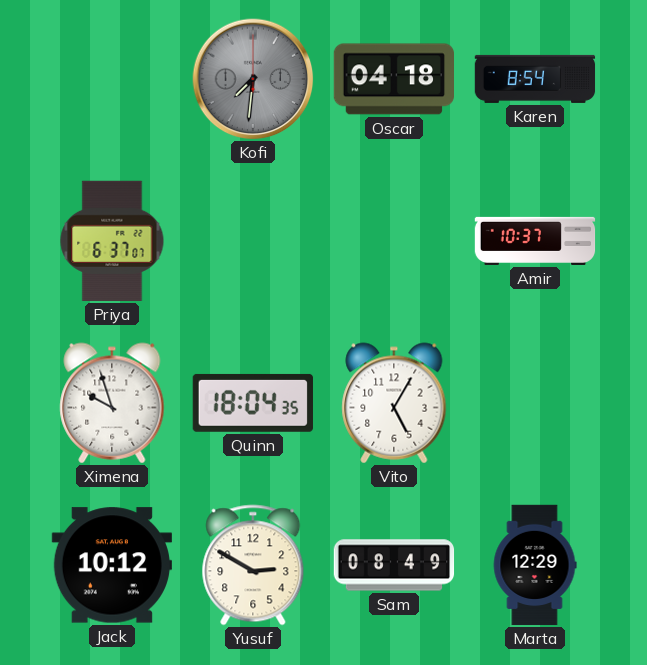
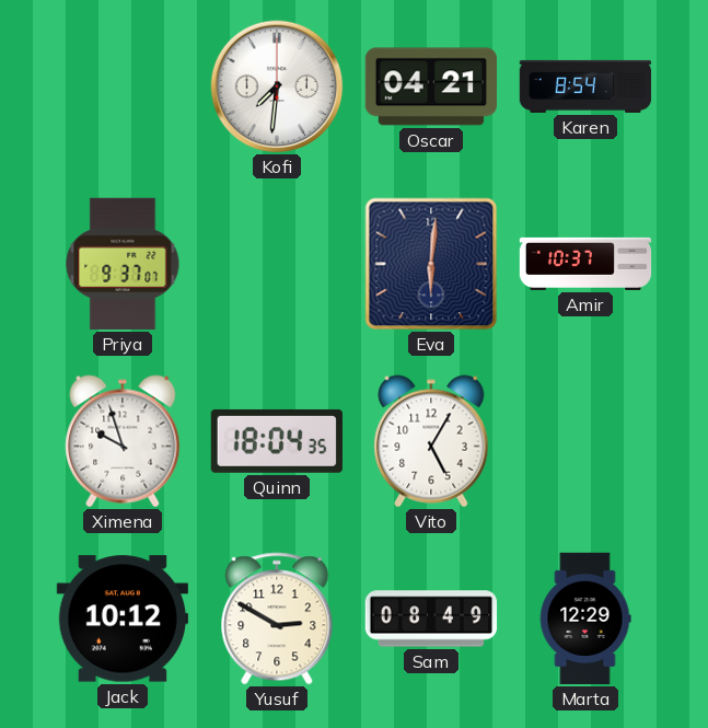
Kofi dial: grey -> white
Oscar: 04:18 -> 04:21
Priya: 6:37 -> 9:37
Eva: none -> 6:01
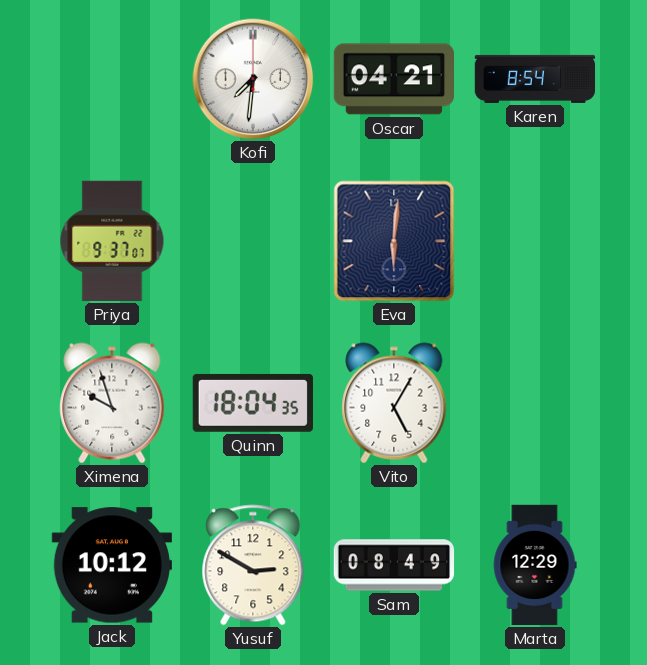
Amir: 10:37 -> none
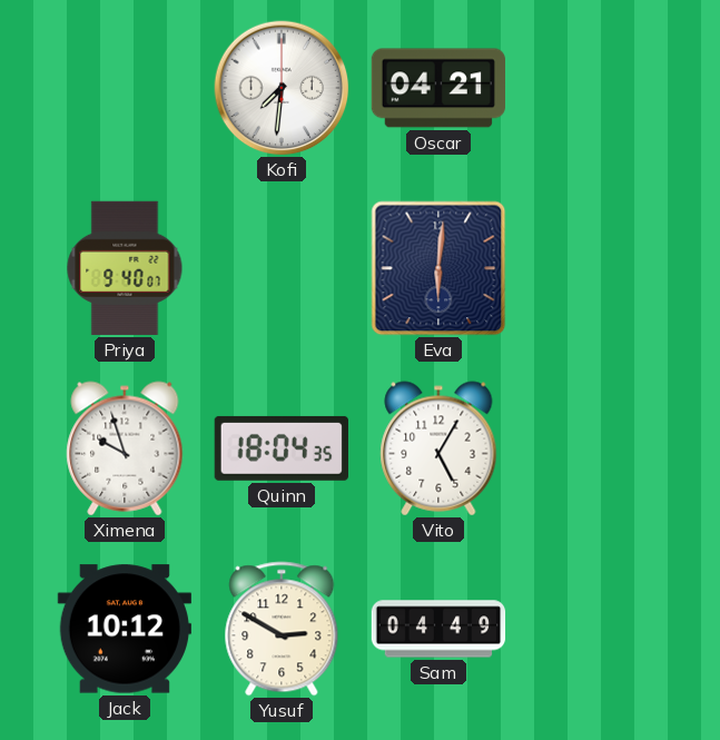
Karen: 8:54 -> none
Priya: 9:37 -> 9:40
Sam: 08:49 -> 04:49
Marta: 12:29 -> none
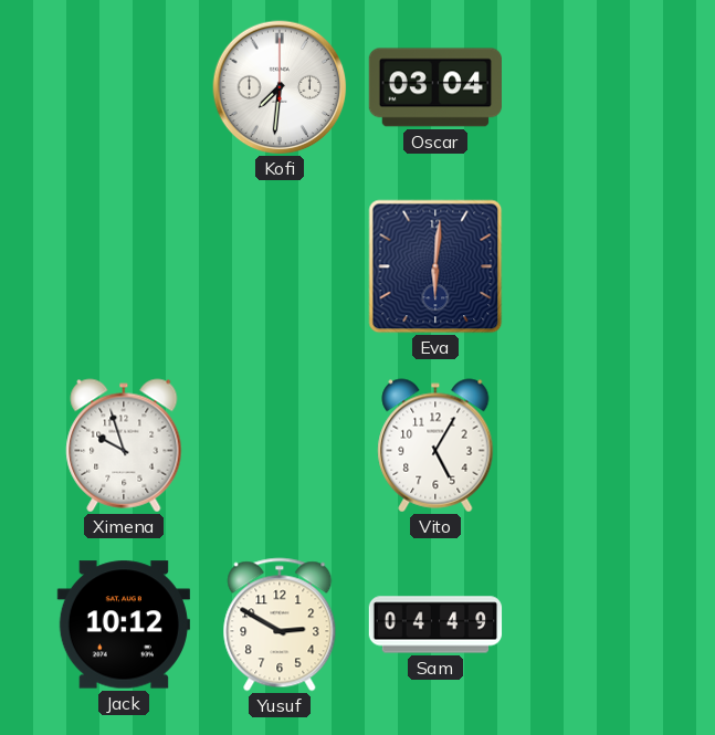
Oscar: 04:21 -> 03:04
Priya: 9:40 -> none
Quinn: 18:04 -> none
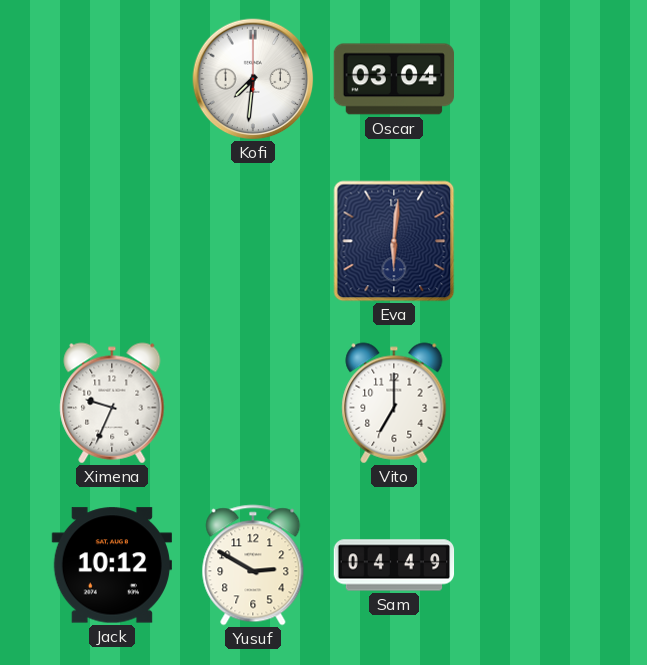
Ximena: 9:57 -> 9:34
Vito: 5:05 -> 7:00
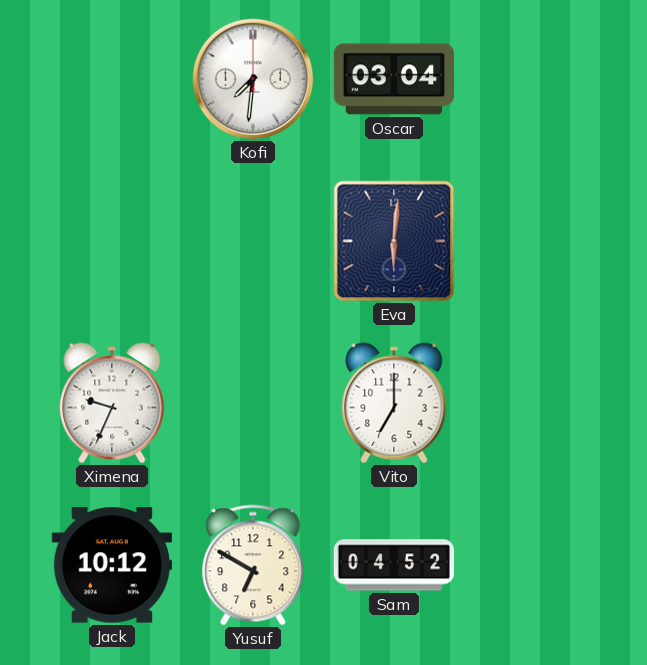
Yusuf: 2:50 -> 6:50
Sam: 04:49 -> 04:52
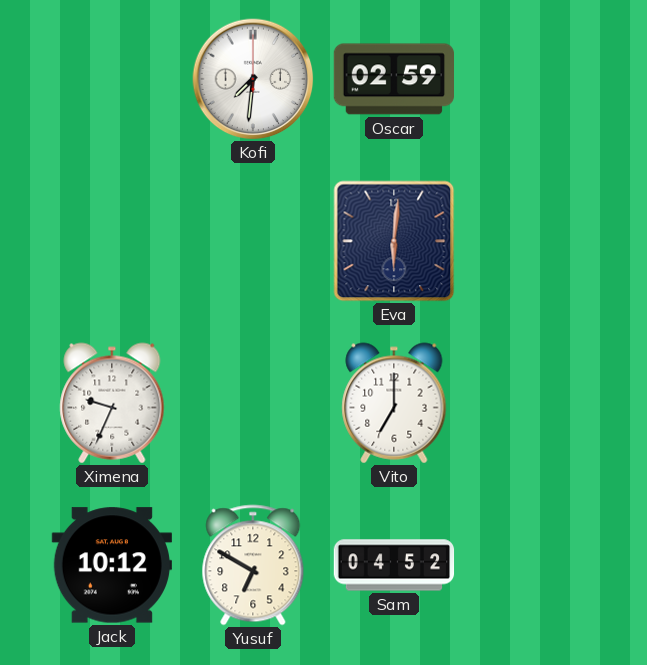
Oscar: 03:04 -> 02:59
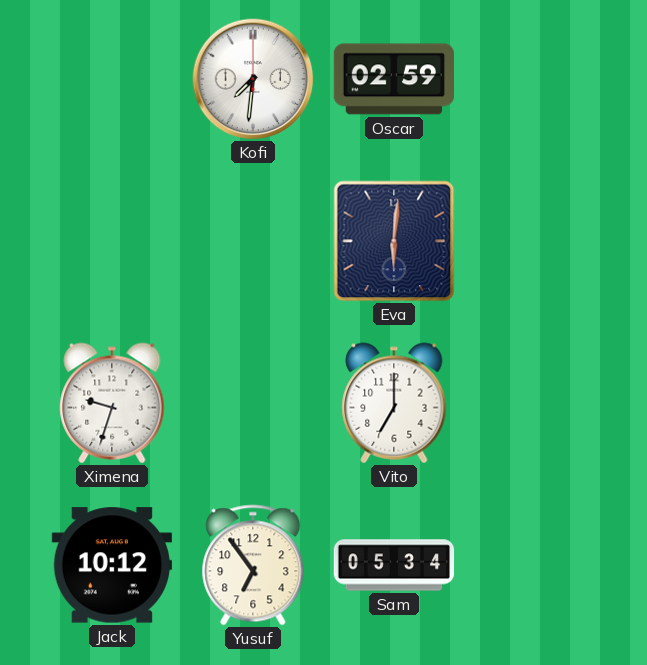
Ximena: 9:34 -> 9:33
Yusuf: 6:50 -> 6:54
Sam: 04:52 -> 05:34
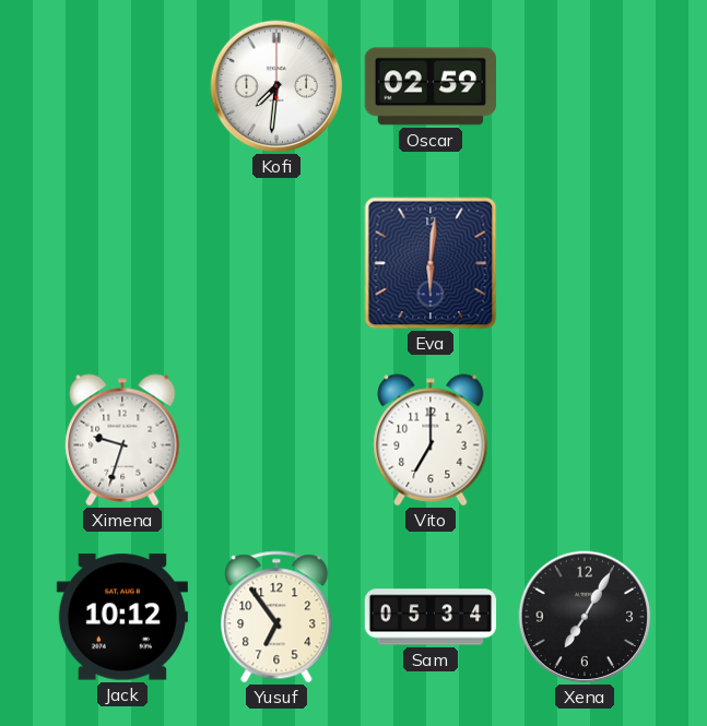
Xena: none -> 7:05
